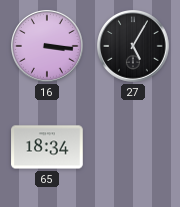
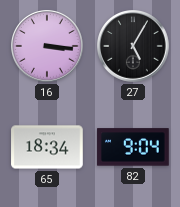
82: none -> 9:04
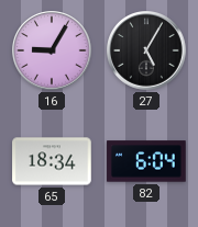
16: 3:16 -> 9:05
82: 9:04 -> 6:04
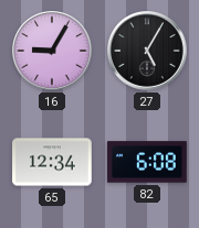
65: 18:34 -> 12:34
82: 6:04 -> 6:08
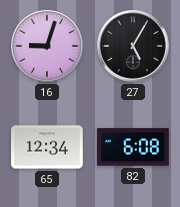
16: 9:05 -> 9:03
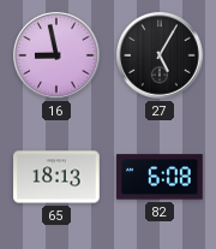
16: 9:03 -> 8:58
65: 12:34 -> 18:13
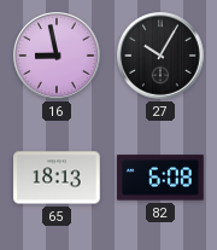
27: 5:05 -> 10:05
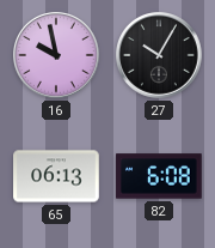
16: 8:58 -> 9:58
65: 18:13 -> 06:13
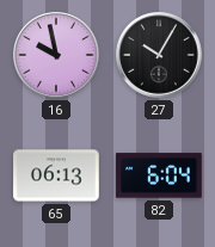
82: 6:08 -> 6:04
